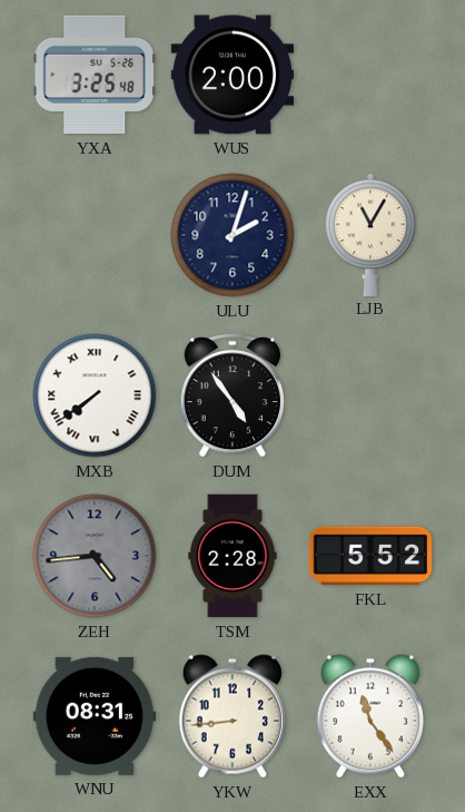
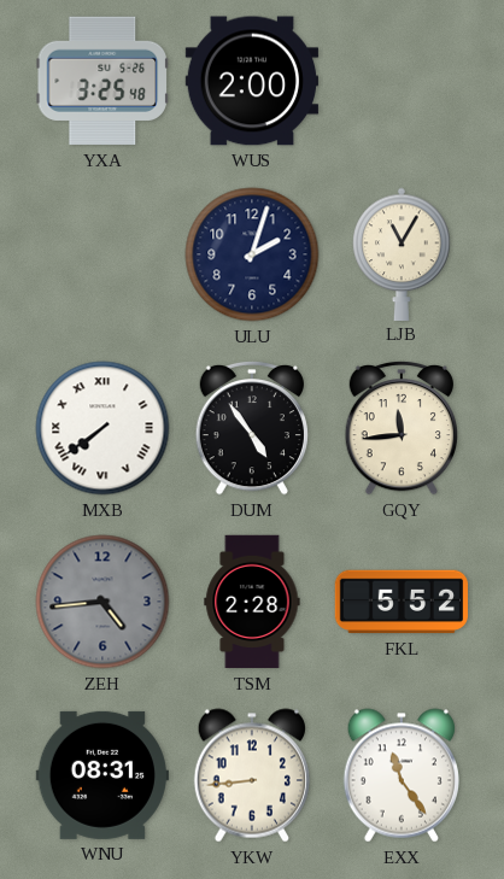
GQY: none -> 11:44
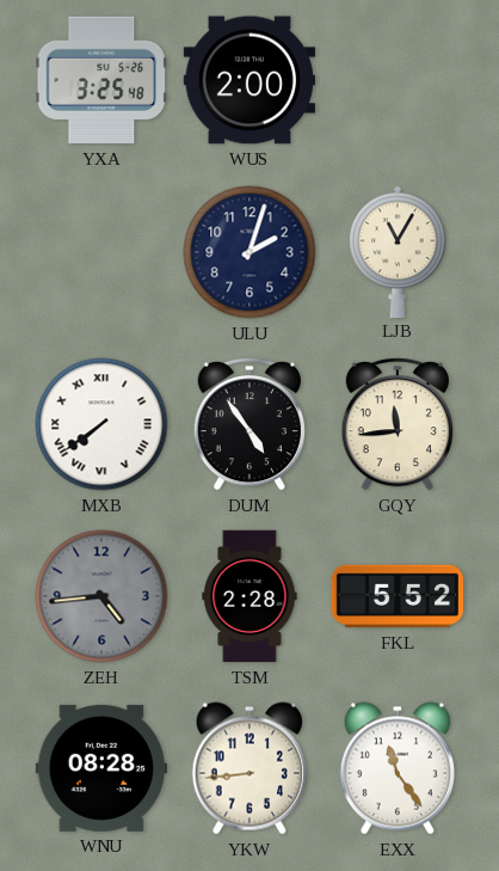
WNU: 08:31 -> 08:28
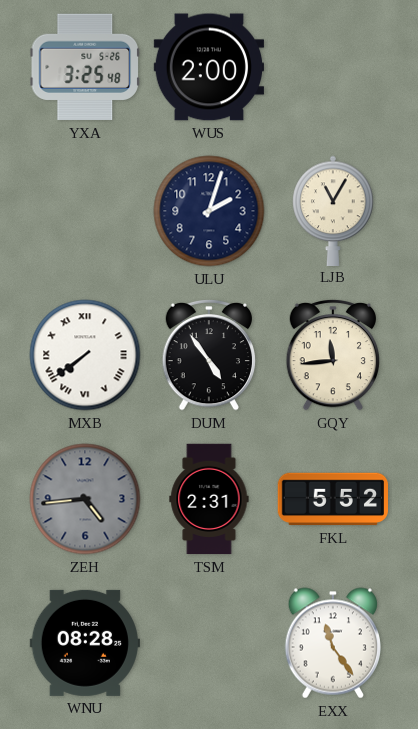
TSM: 2:28 -> 2:31
YKW: 8:44 -> none
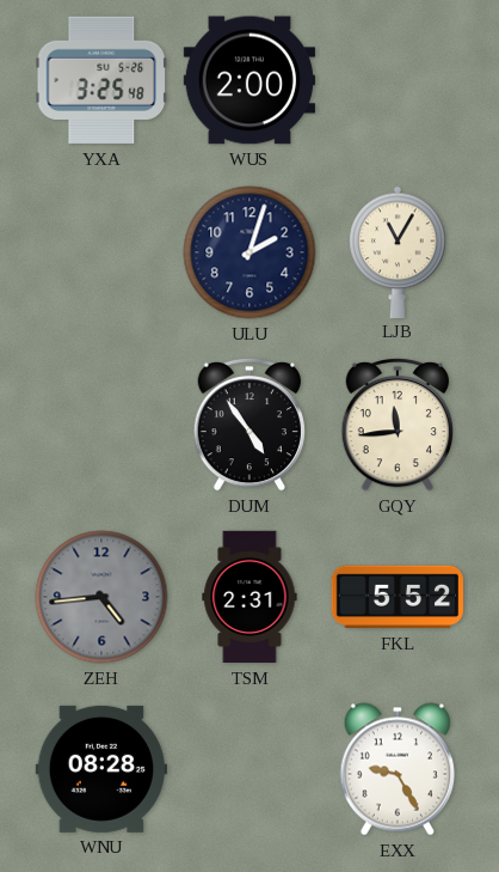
MXB: 7:39 -> none
EXX: 11:24 -> 9:25
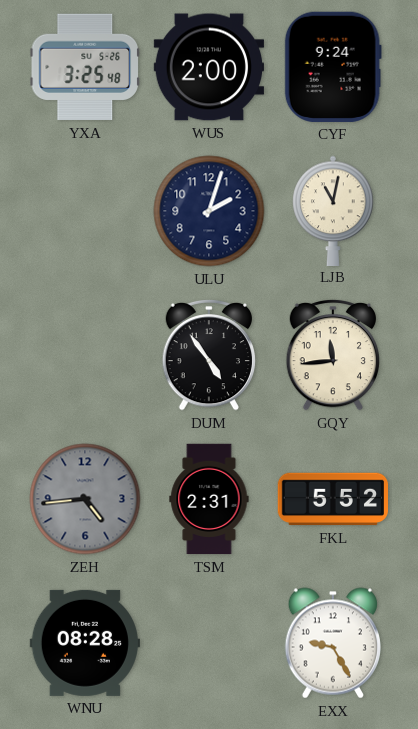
CYF: none -> 9:24
LJB: 11:05 -> 11:02
